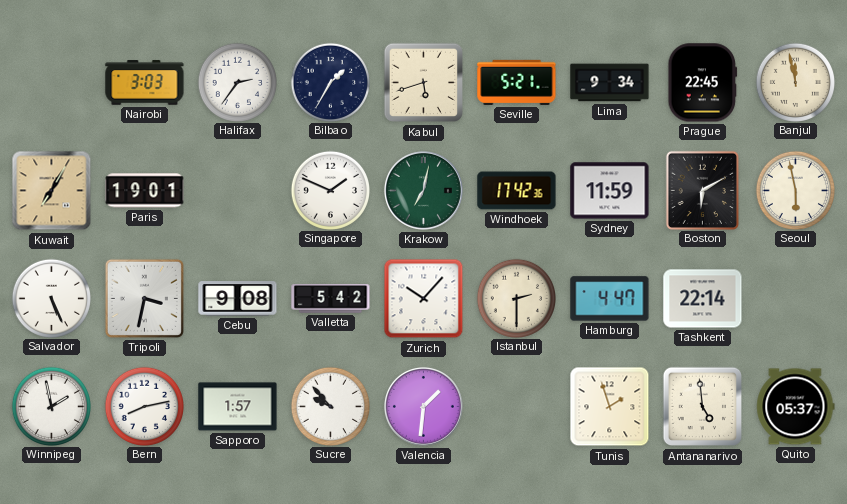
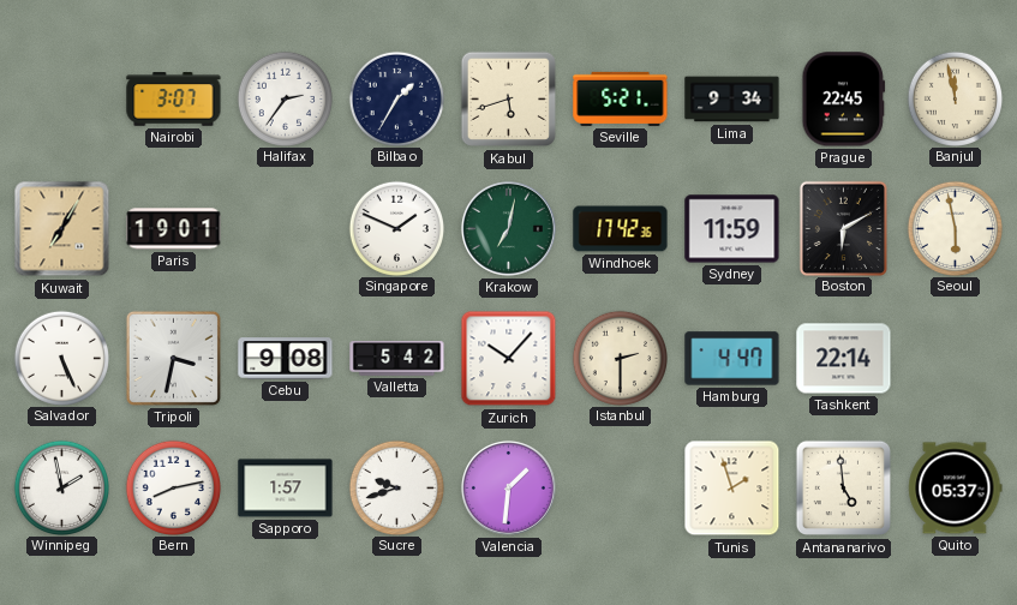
Nairobi: 3:03 -> 3:07
Sucre: 9:53 -> 9:42
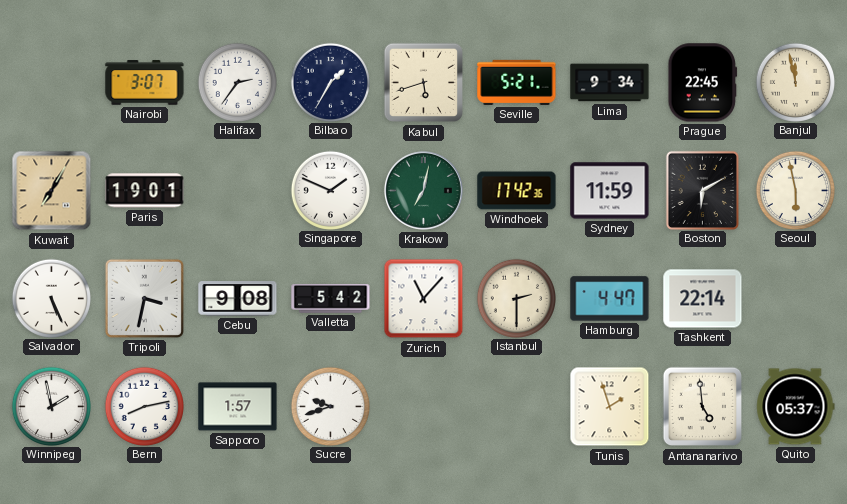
Zurich: 10:07 -> 11:07
Valencia: 1:31 -> none
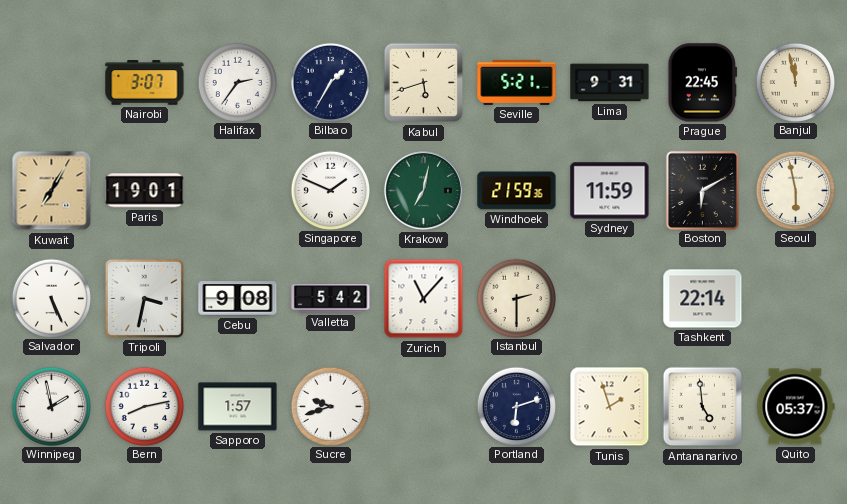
Lima: 9:34 -> 9:31
Windhoek: 17:42 -> 21:59
Hamburg: 4:47 -> none
Portland: none -> 6:12
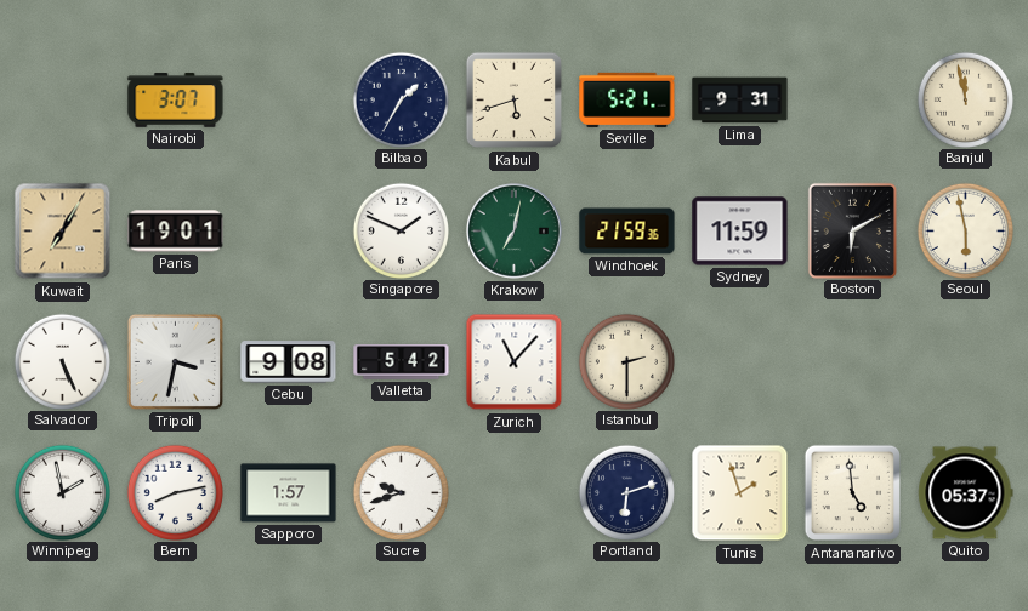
Halifax: 2:36 -> none
Prague: 22:45 -> none
Tashkent: 22:14 -> none
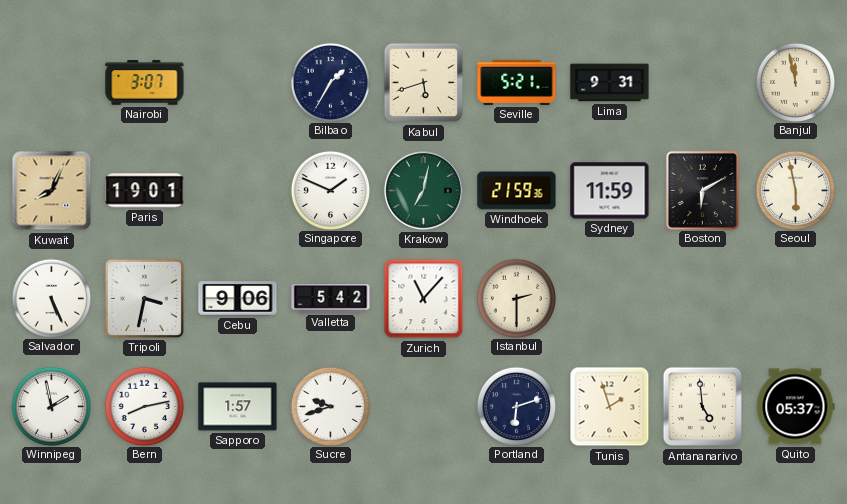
Kuwait: 7:05 -> 8:04
Cebu: 9:08 -> 9:06
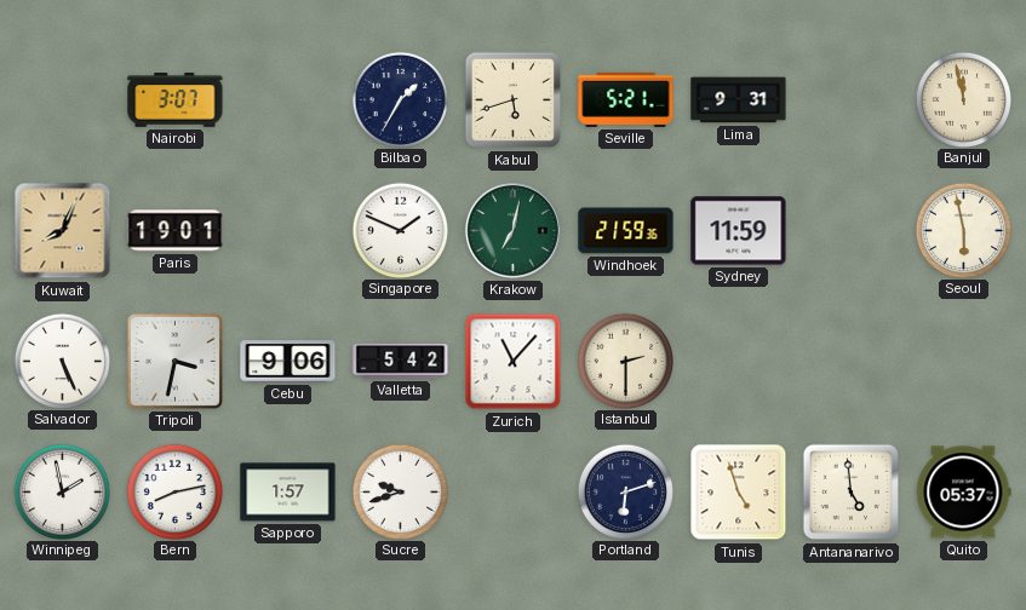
Boston: 6:10 -> none
Tunis: 1:57 -> 4:57
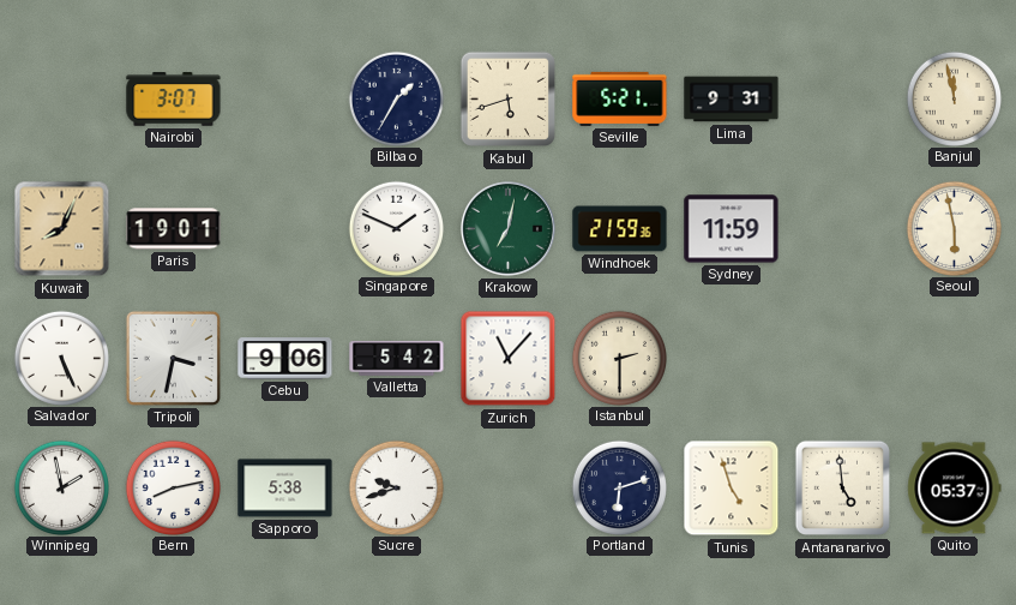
Sapporo: 1:57 -> 5:38
